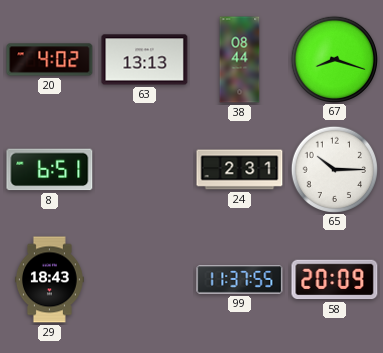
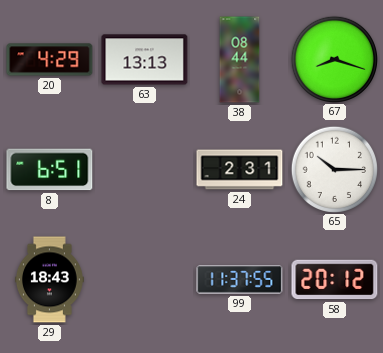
20: 4:02 -> 4:29
58: 20:09 -> 20:12
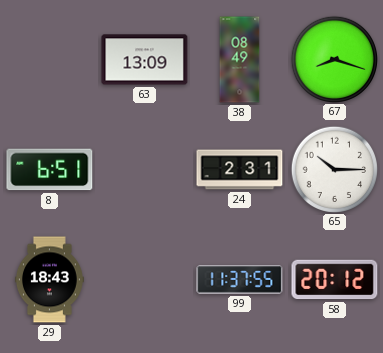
20: 4:29 -> none
63: 13:13 -> 13:09
38: 08:44 -> 08:49
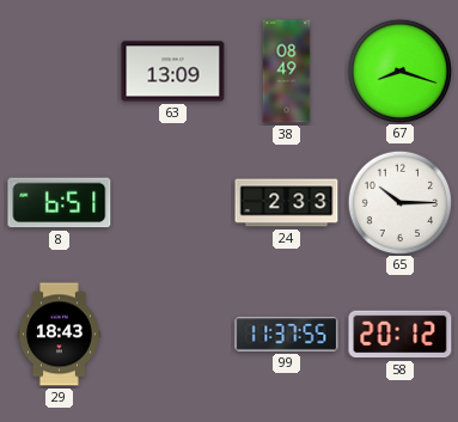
24: 2:31 -> 2:33
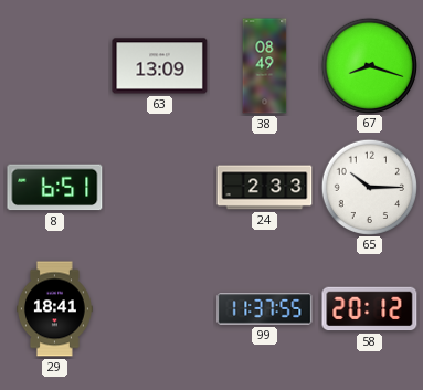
29: 18:43 -> 18:41
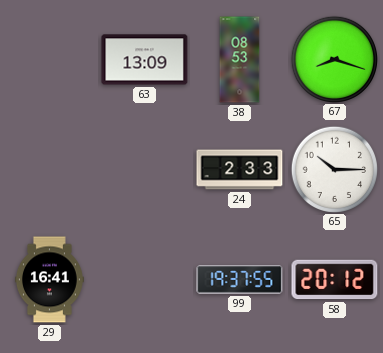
38: 08:49 -> 08:53
8: 6:51 -> none
29: 18:41 -> 16:41
99: 11:37 -> 19:37
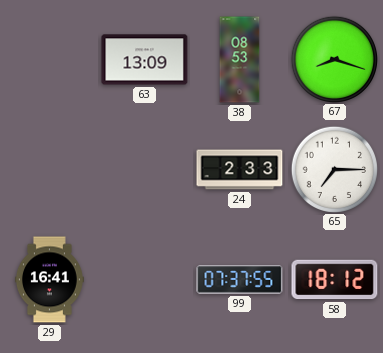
65: 10:15 -> 7:15
99: 19:37 -> 07:37
58: 20:12 -> 18:12
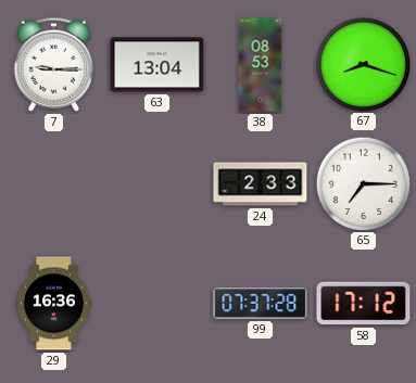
7: none -> 9:15
63: 13:09 -> 13:04
29: 16:41 -> 16:36
99: 07:37:55 -> 07:37:28
58: 18:12 -> 17:12
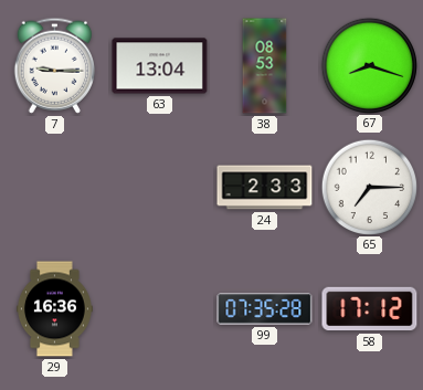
99: 07:37 -> 07:35
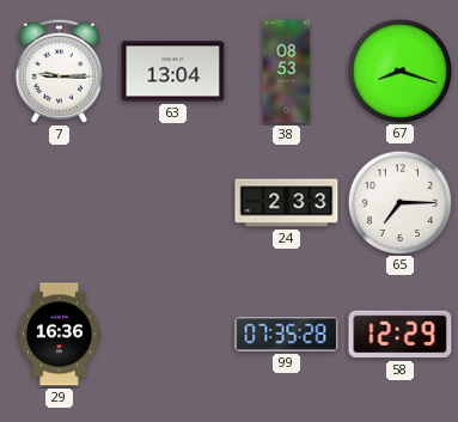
58: 17:12 -> 12:29
